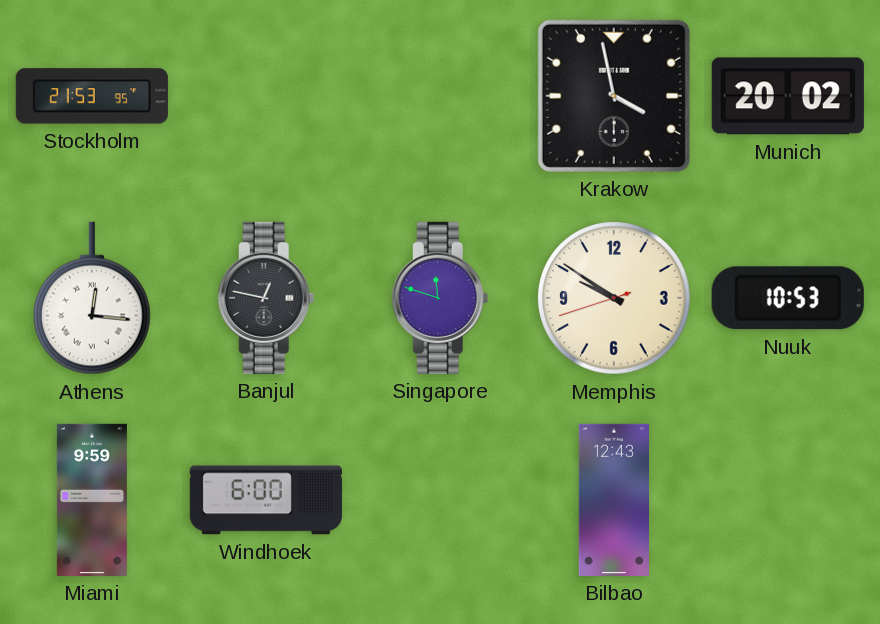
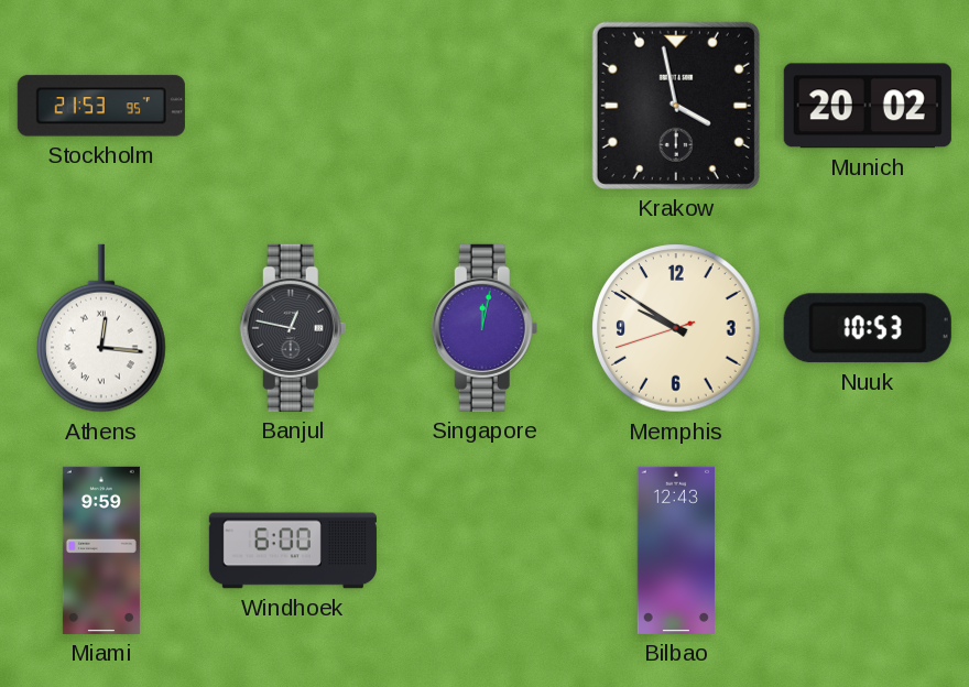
Singapore: 11:48 -> 12:02
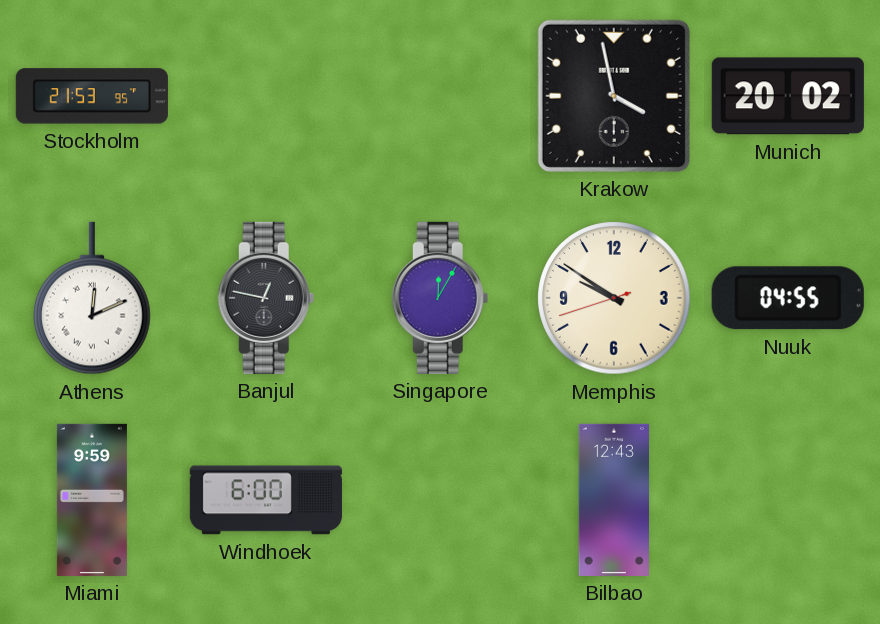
Athens: 12:16 -> 12:11
Singapore: 12:02 -> 12:05
Nuuk: 10:53 -> 04:55
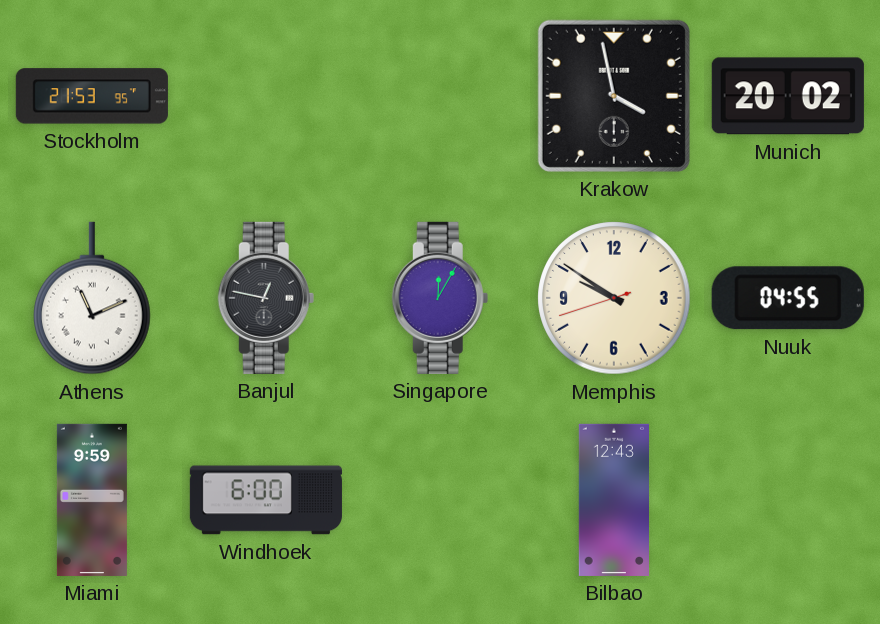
Athens: 12:11 -> 11:11
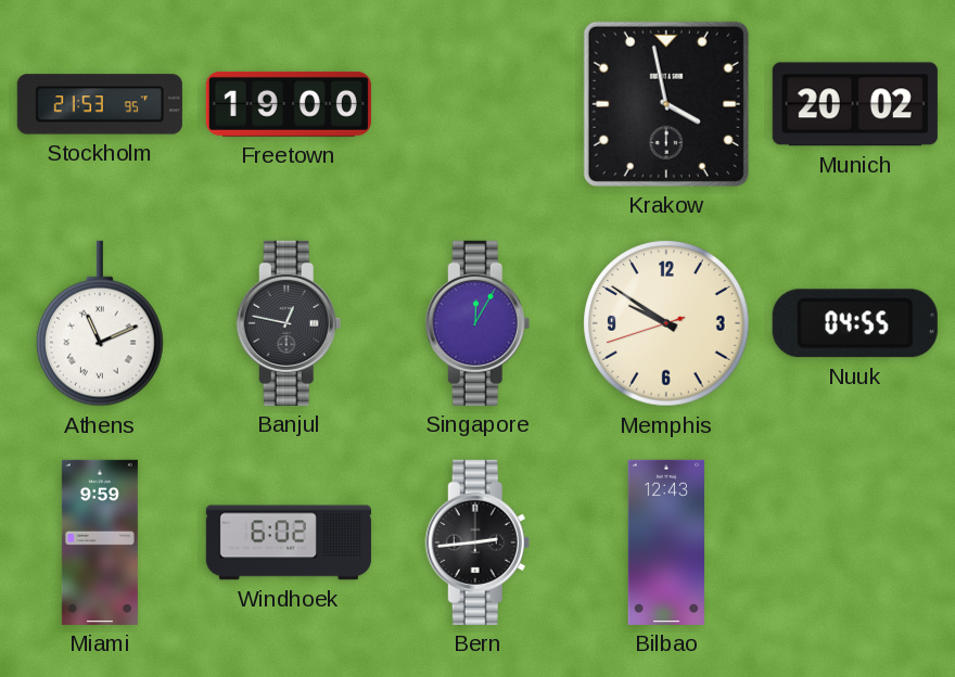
Freetown: none -> 19:00
Windhoek: 6:00 -> 6:02
Bern: none -> 2:44
